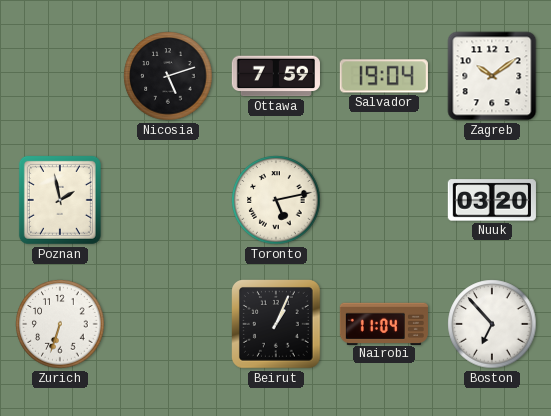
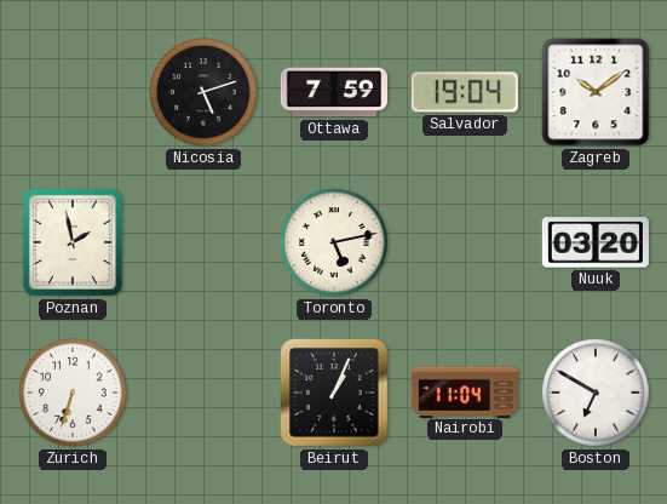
Boston: 6:53 -> 6:50
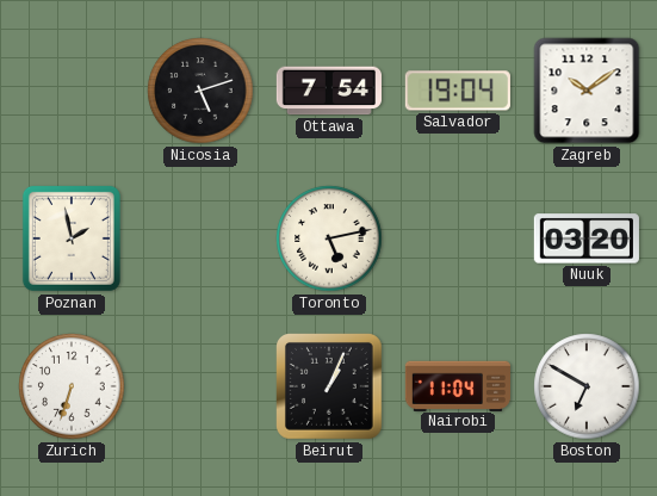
Ottawa: 7:59 -> 7:54
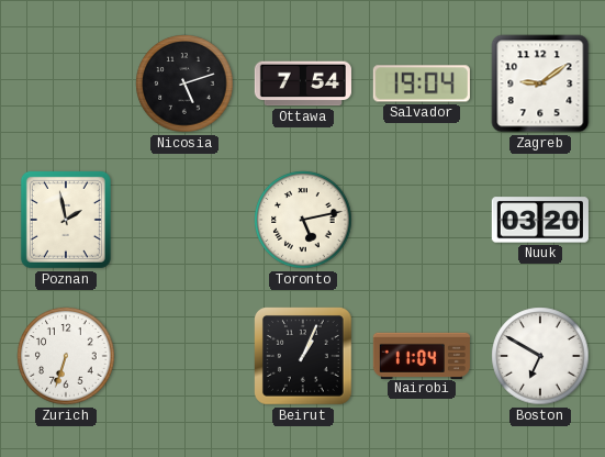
Zagreb: 10:09 -> 9:09
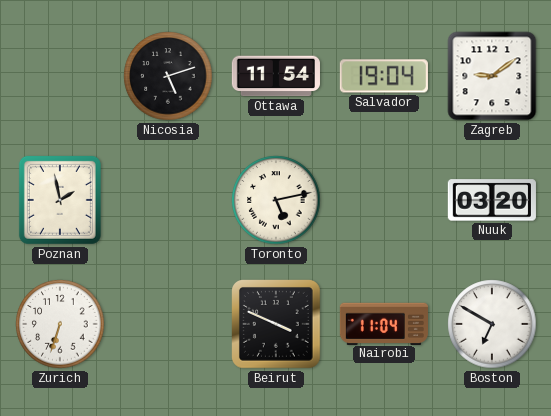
Ottawa: 7:54 -> 11:54
Beirut: 1:04 -> 3:49
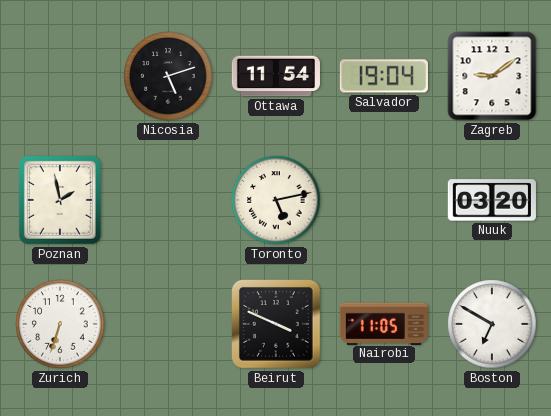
Nairobi: 11:04 -> 11:05
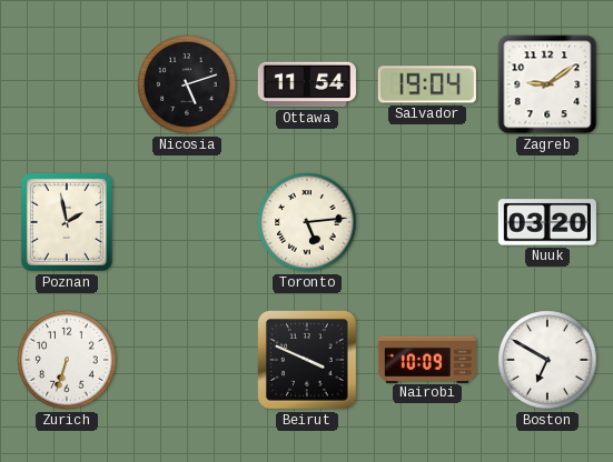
Toronto: 5:13 -> 5:14
Nairobi: 11:05 -> 10:09
